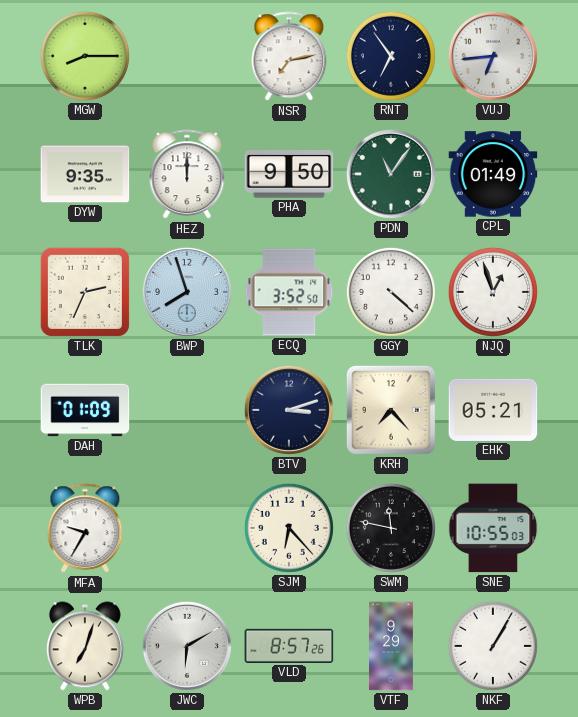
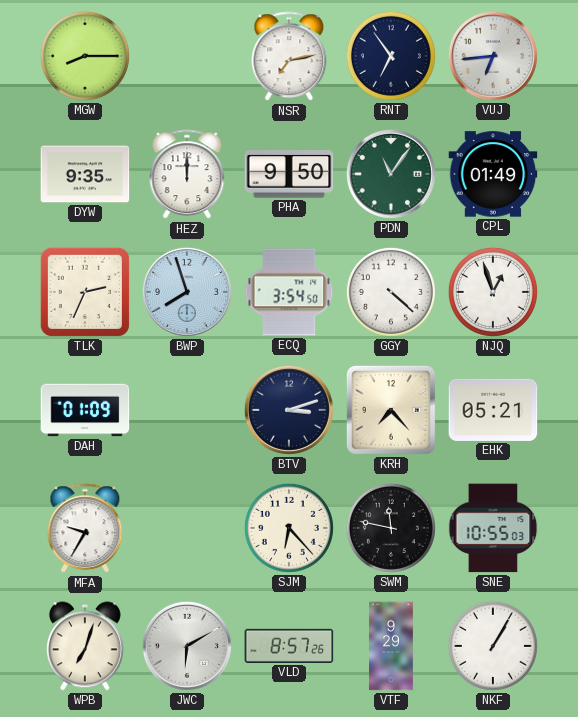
ECQ: 3:52 -> 3:54
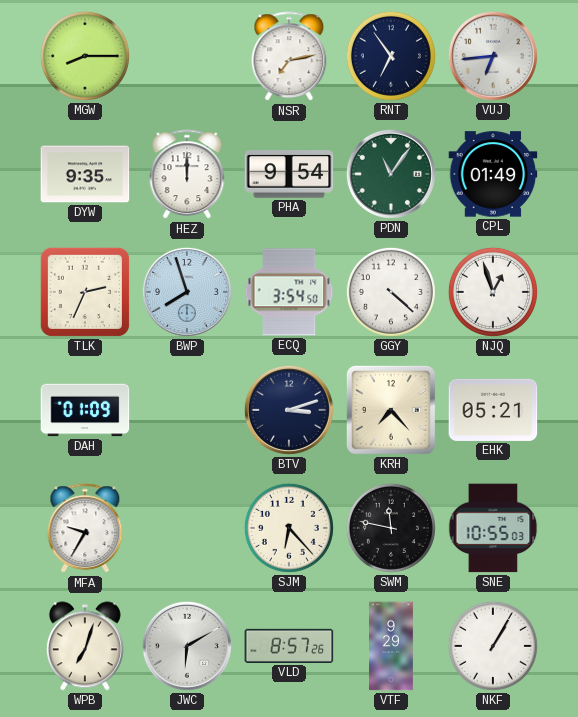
PHA: 9:50 -> 9:54
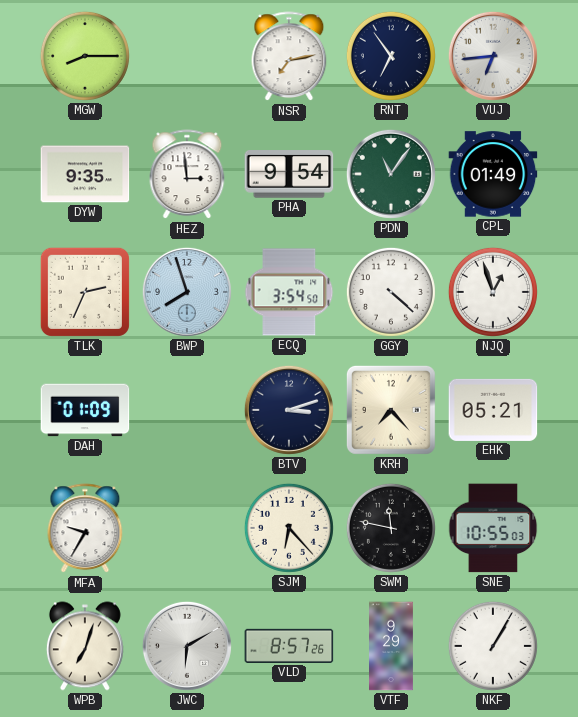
HEZ: 12:00 -> 2:59
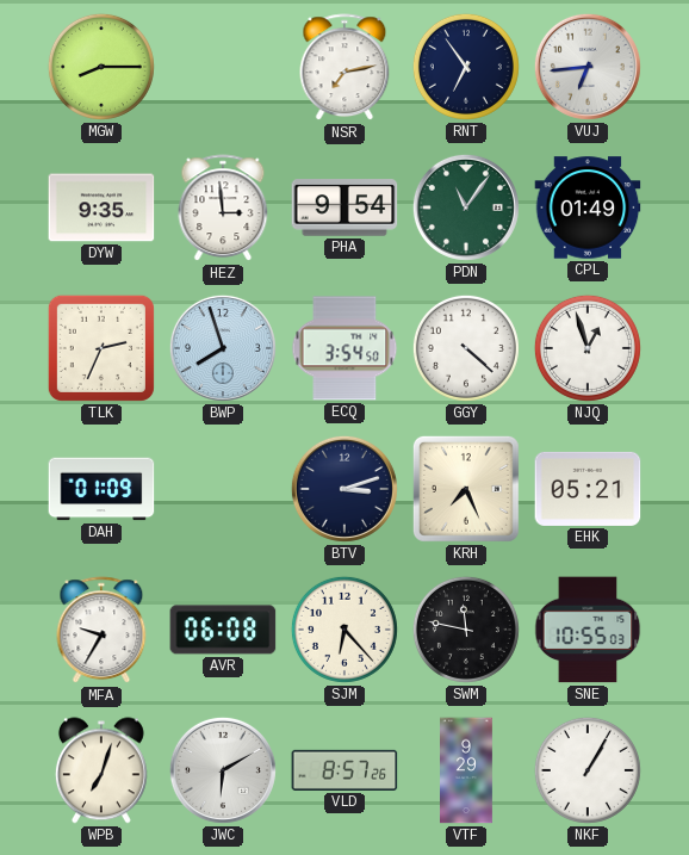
KRH: 7:23 -> 7:26
AVR: none -> 06:08
